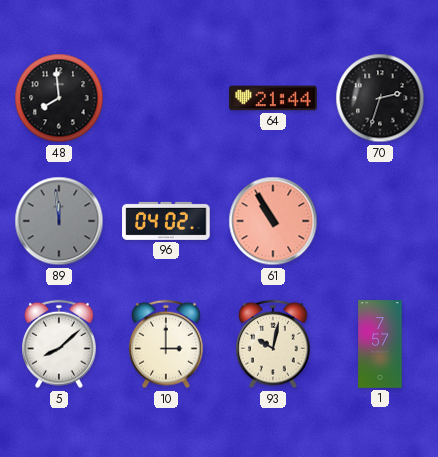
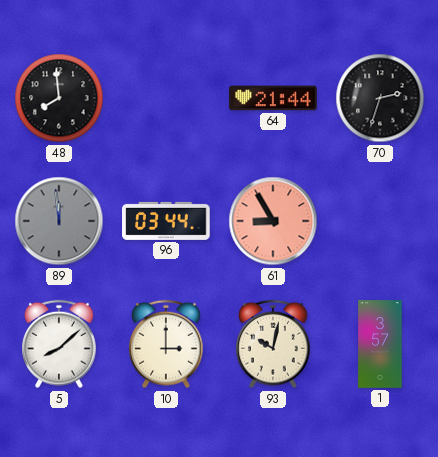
96: 04:02 -> 03:44
61: 10:55 -> 8:55
1: 7:57 -> 3:57
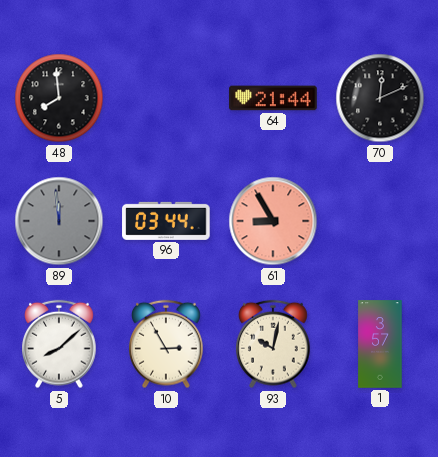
70: 2:33 -> 12:11
10: 3:00 -> 2:55
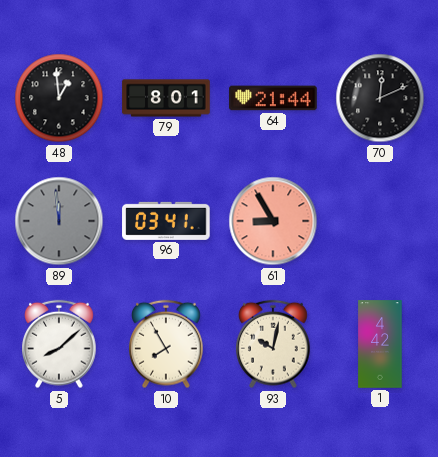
48: 7:59 -> 12:59
79: none -> 8:01
96: 03:44 -> 03:41
10: 2:55 -> 7:55
1: 3:57 -> 4:42
